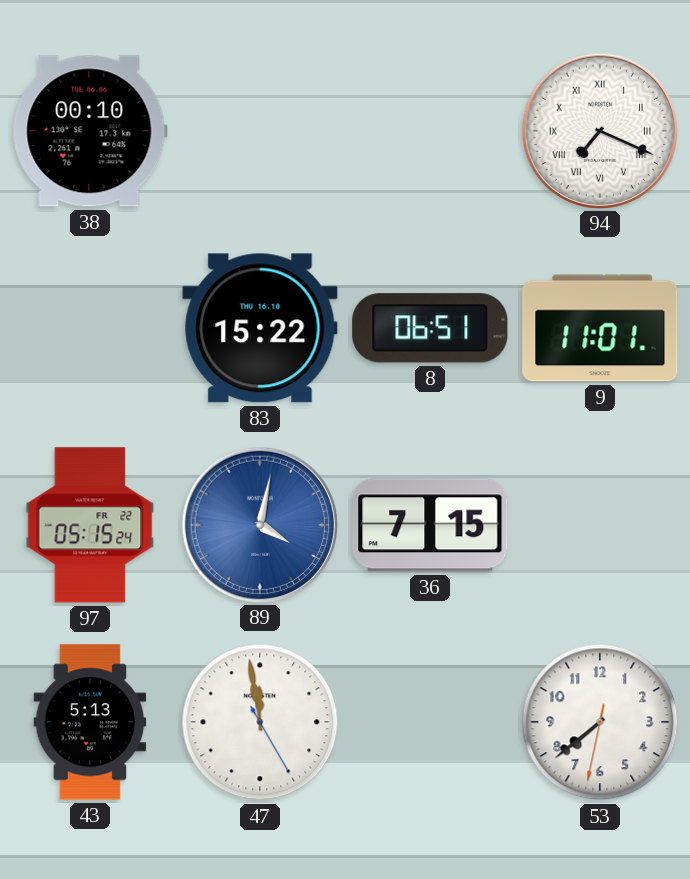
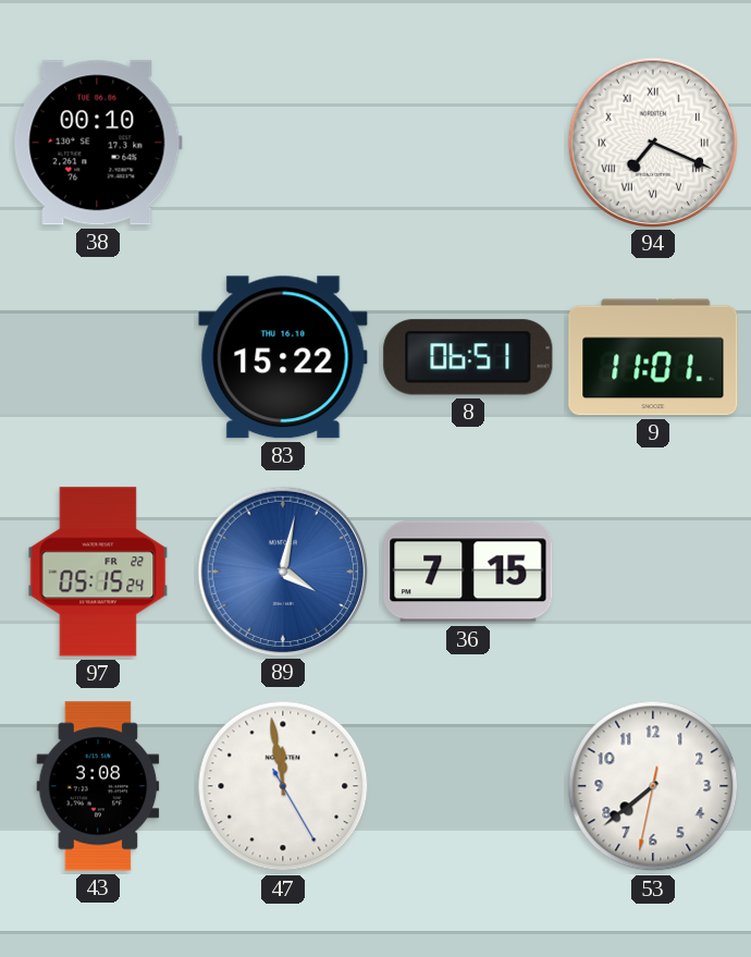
43: 5:13 -> 3:08
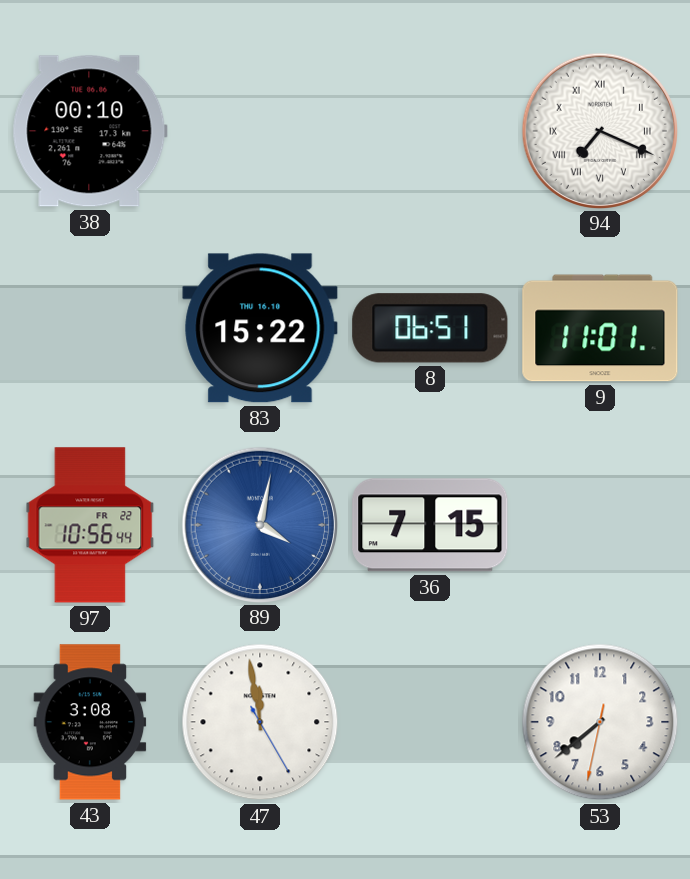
97: 05:15 -> 10:56
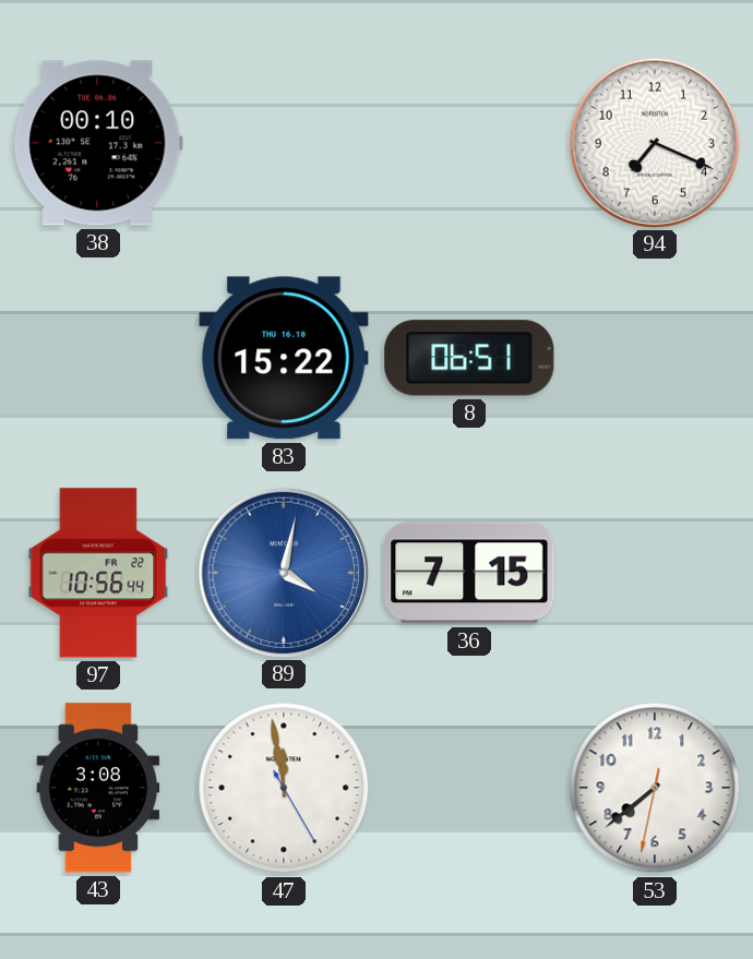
94 numerals: Roman -> Arabic
9: 11:01 -> none
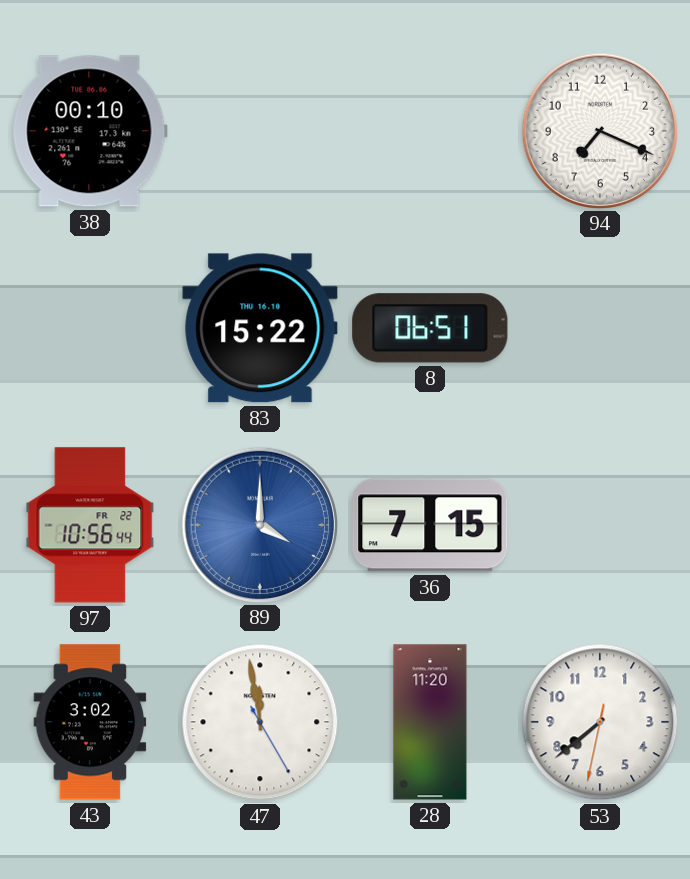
89: 4:02 -> 4:00
43: 3:08 -> 3:02
28: none -> 11:20
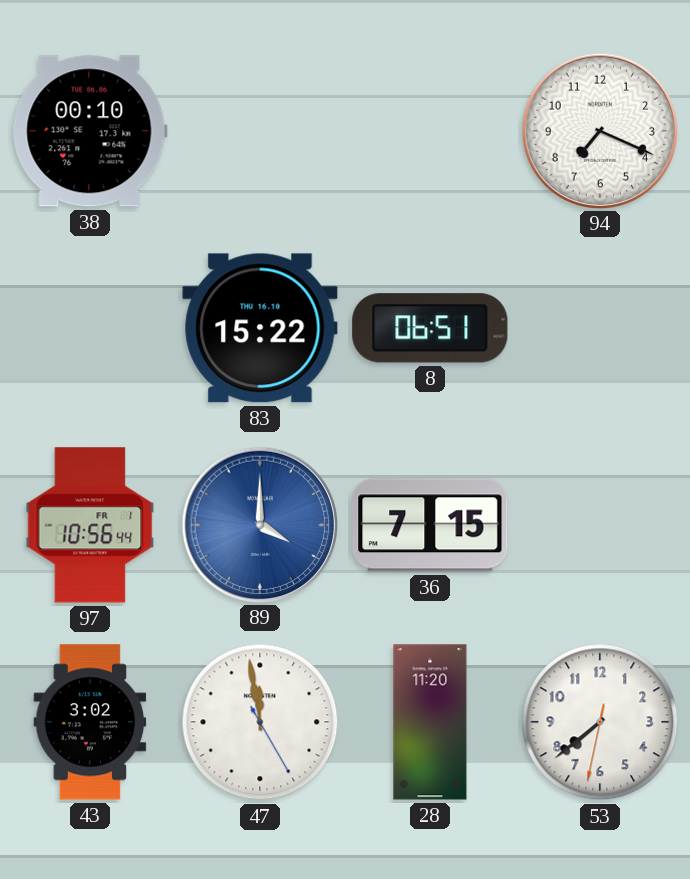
97 date: FR 22 -> FR 1
